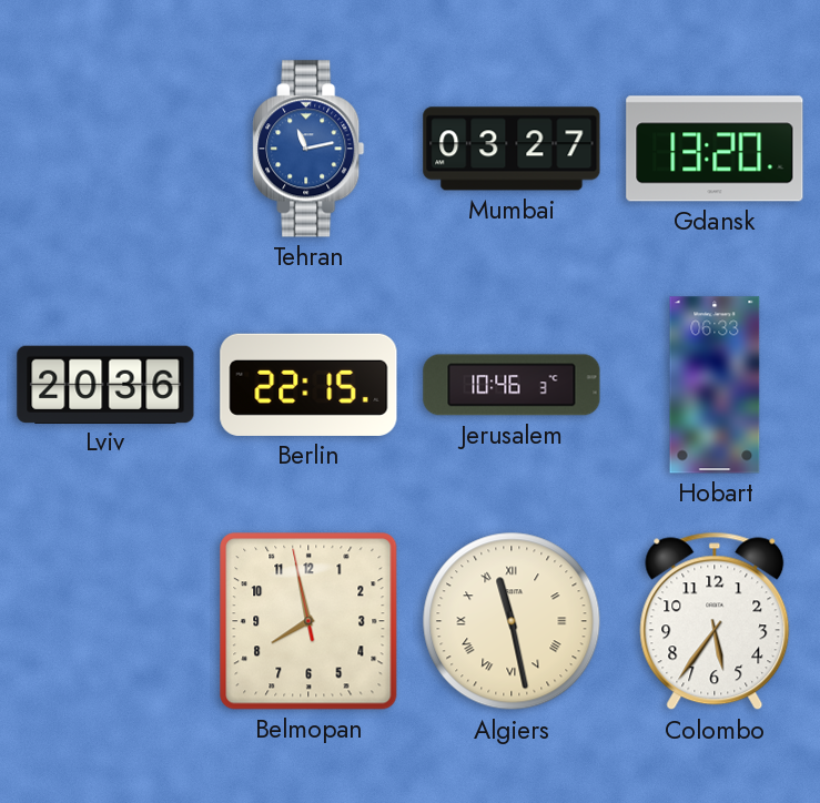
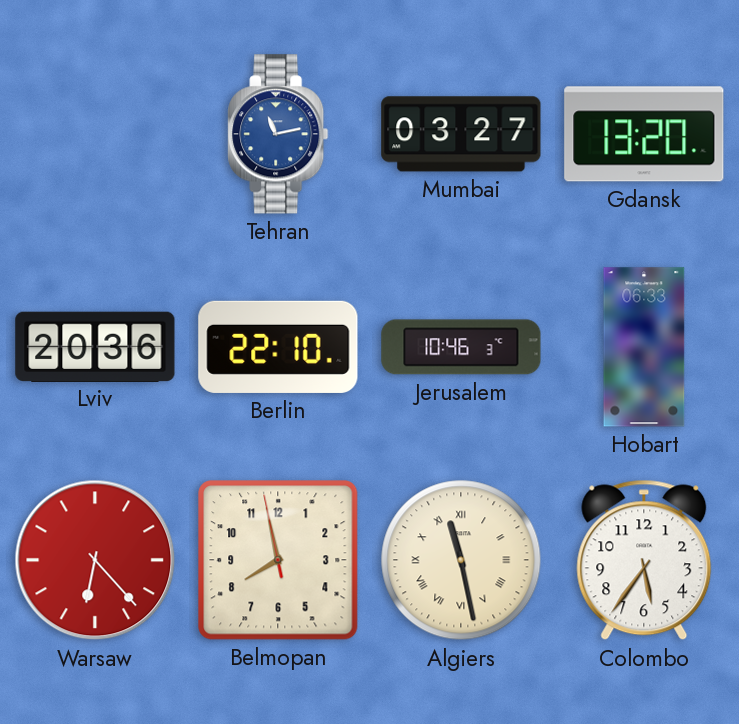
Berlin: 22:15 -> 22:10
Warsaw: none -> 6:23
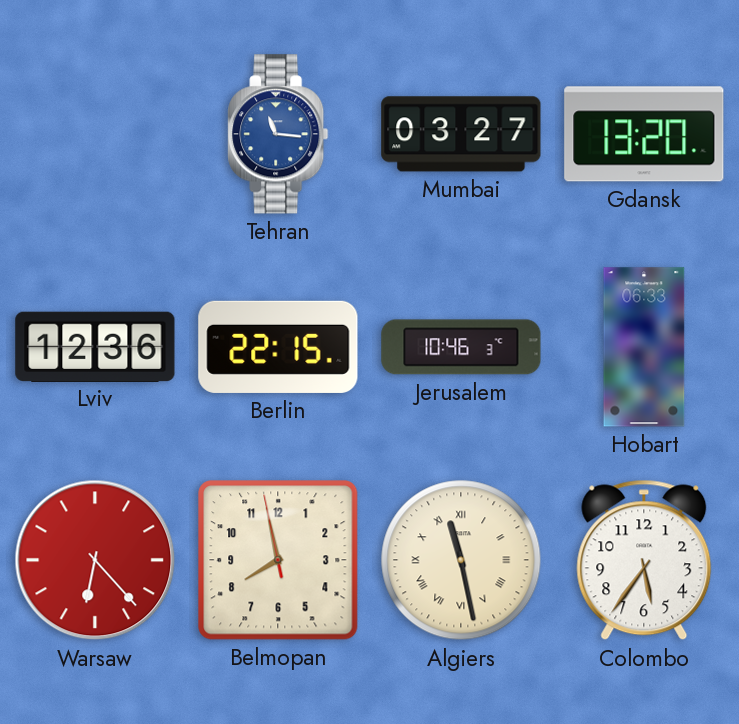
Tehran: 11:13 -> 11:16
Lviv: 20:36 -> 12:36
Berlin: 22:10 -> 22:15
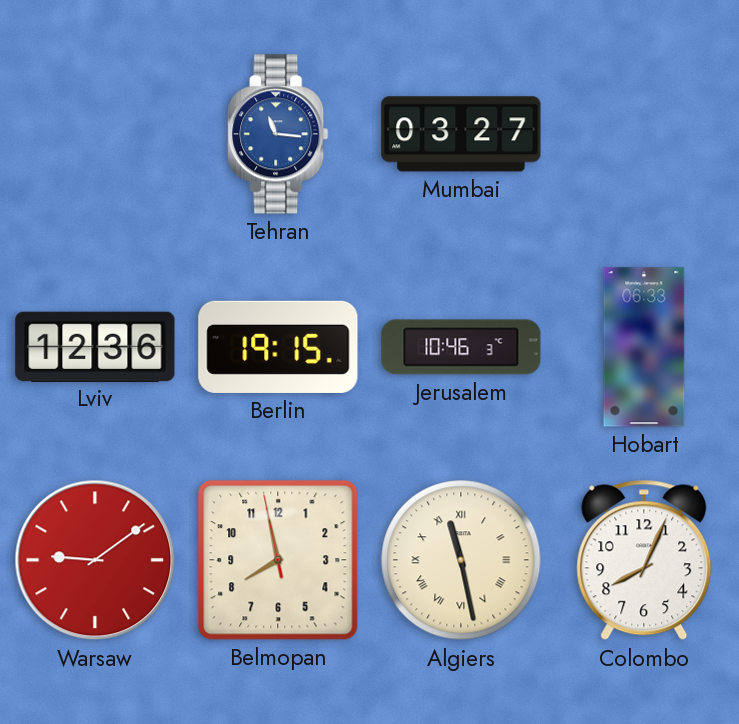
Gdansk: 13:20 -> none
Berlin: 22:15 -> 19:15
Warsaw: 6:23 -> 9:09
Colombo: 5:36 -> 8:04
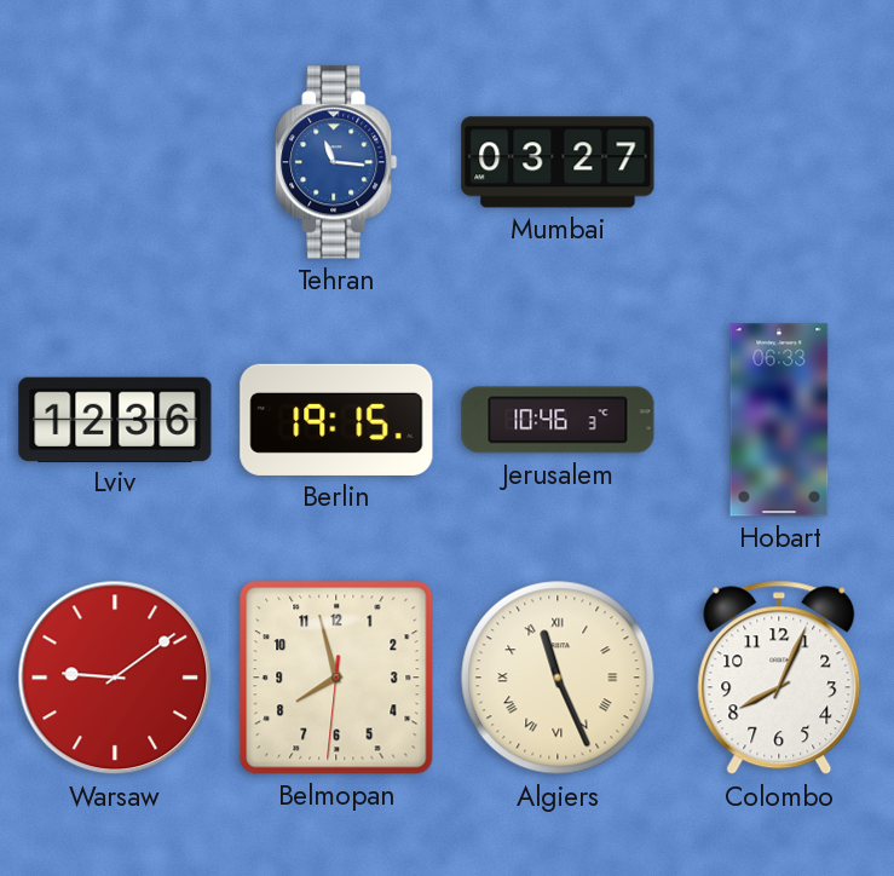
Belmopan: 7:57:58 -> 7:57:31
Algiers: 11:28 -> 11:26
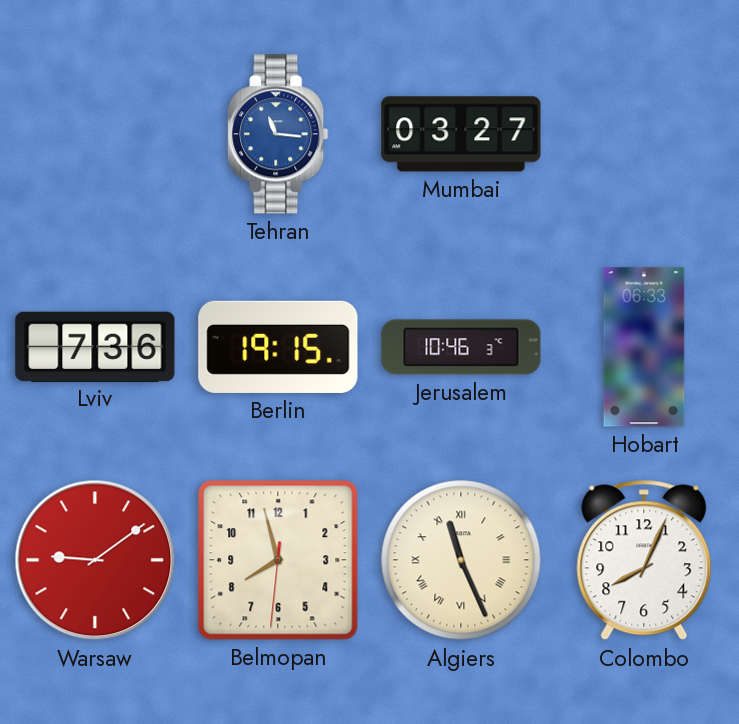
Lviv: 12:36 -> 7:36
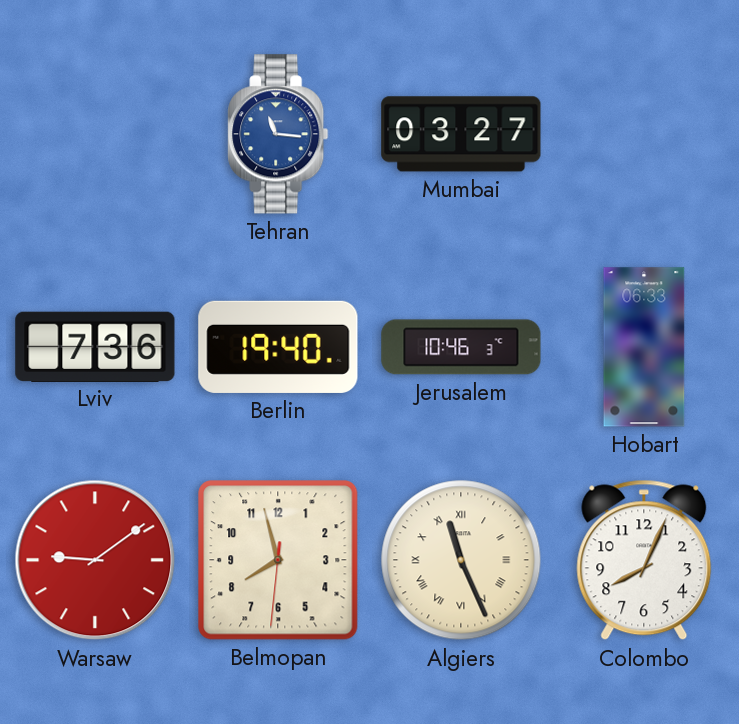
Berlin: 19:15 -> 19:40
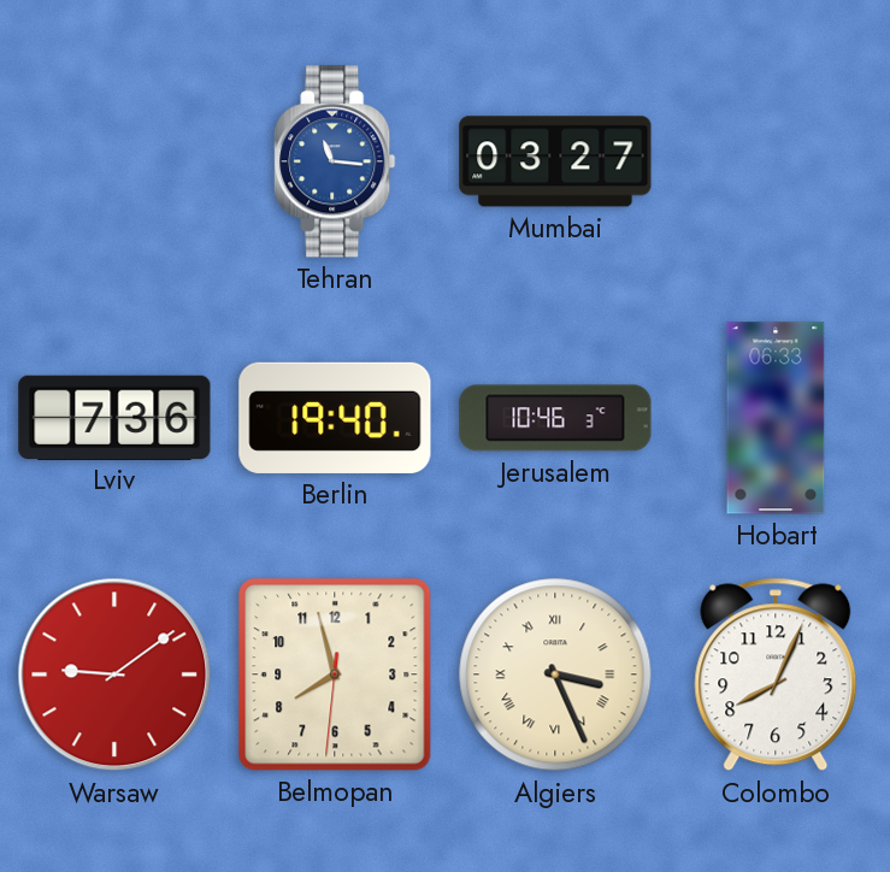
Algiers: 11:26 -> 3:26
